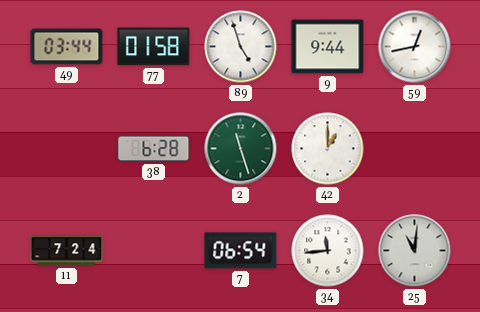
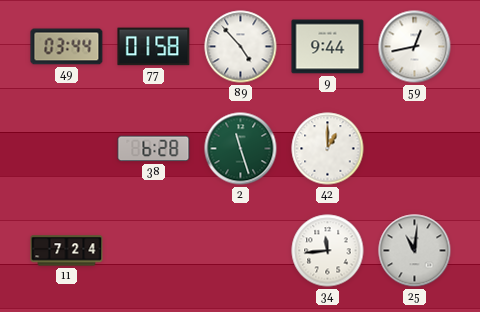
89: 4:57 -> 4:53
7: 06:54 -> none
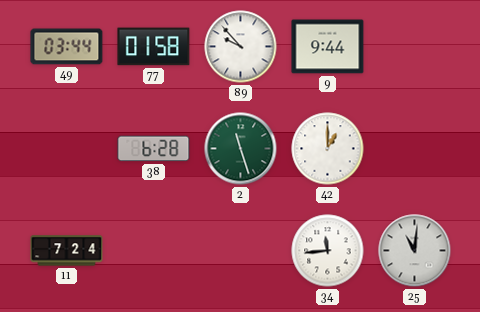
89: 4:53 -> 9:53
59: 12:43 -> none
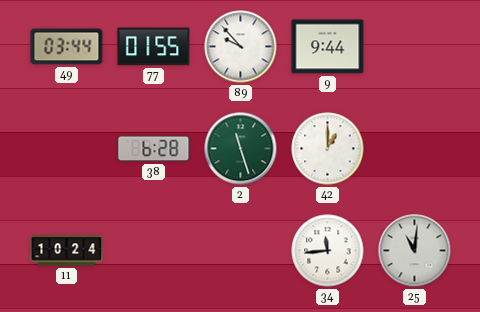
77: 01:58 -> 01:55
11: 7:24 -> 10:24
